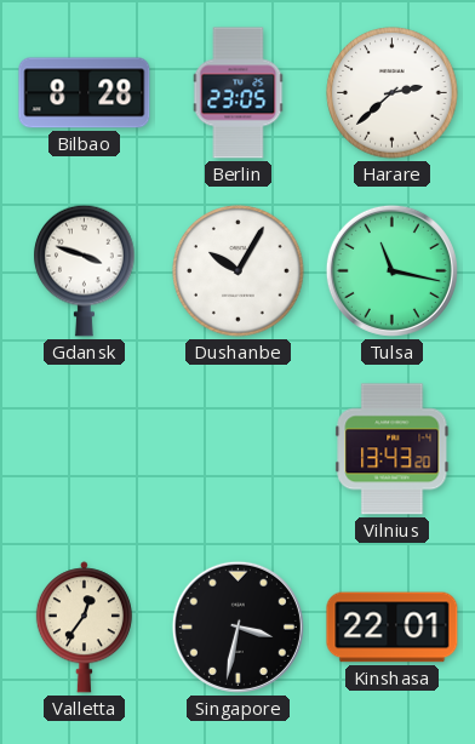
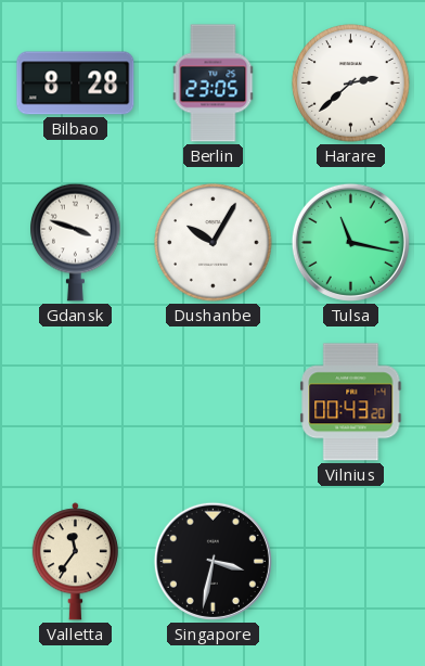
Vilnius: 13:43 -> 00:43
Valletta: 12:36 -> 11:36
Kinshasa: 22:01 -> none
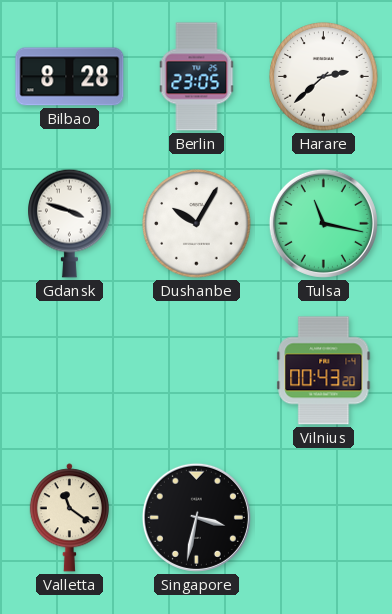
Valletta: 11:36 -> 11:21
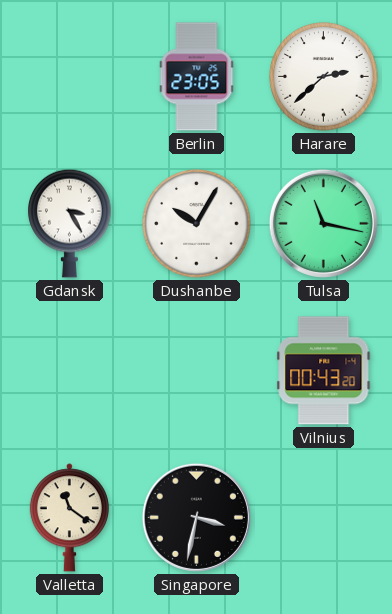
Bilbao: 8:28 -> none
Gdansk: 3:48 -> 3:25
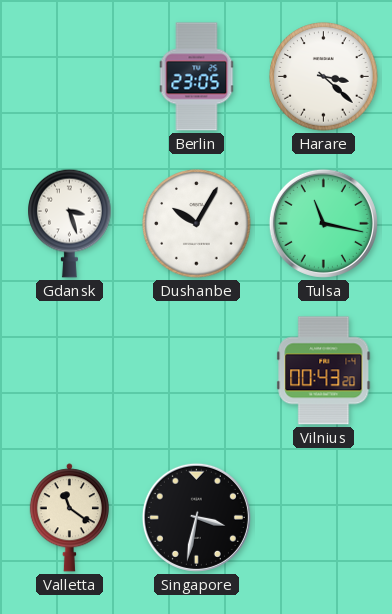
Harare: 2:38 -> 3:22
Gdansk: 3:25 -> 3:27
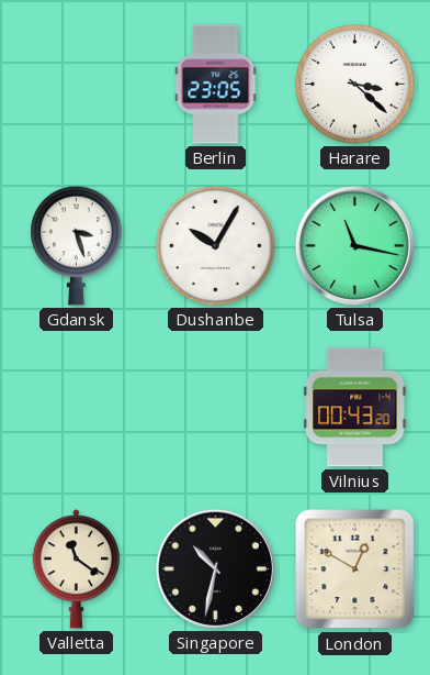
Singapore: 3:32 -> 10:32
London: none -> 12:50
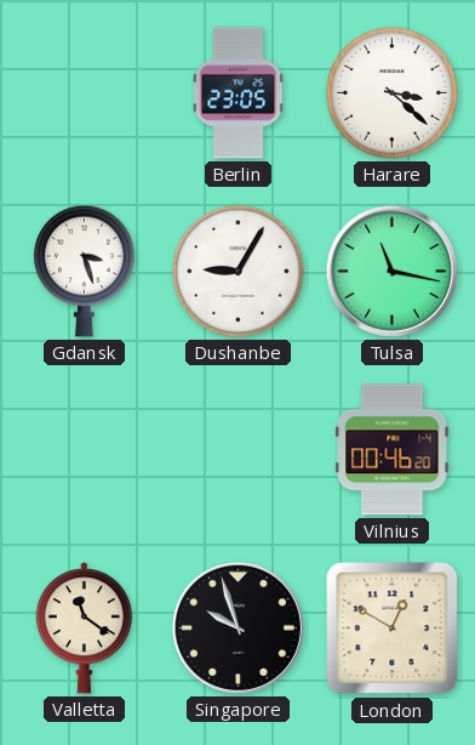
Dushanbe: 10:05 -> 9:05
Vilnius: 00:43 -> 00:46
Singapore: 10:32 -> 9:57
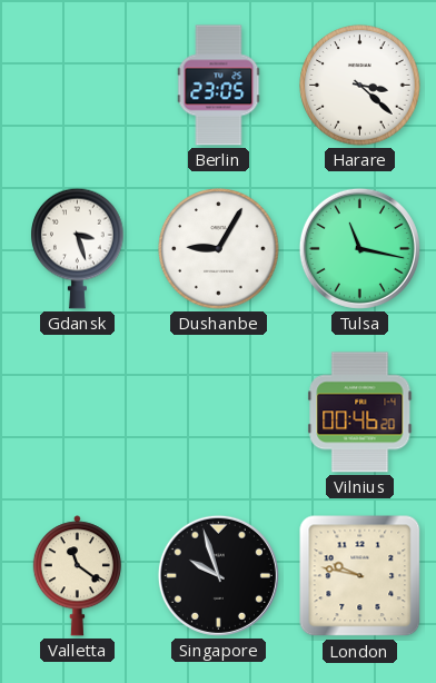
London: 12:50 -> 9:47
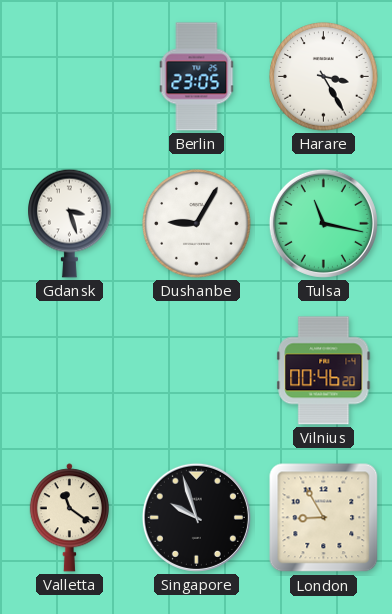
Harare: 3:22 -> 3:25
London: 9:47 -> 8:55
